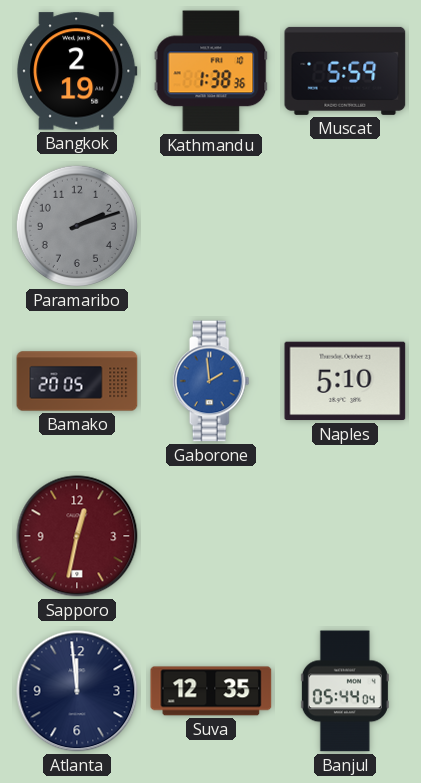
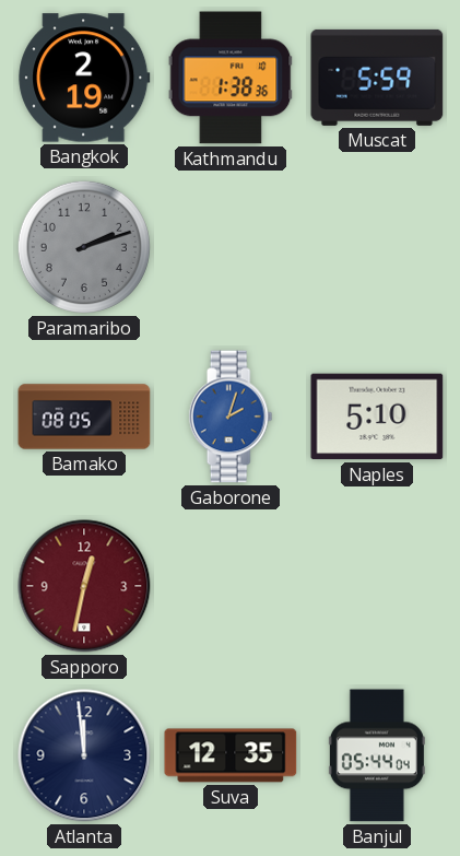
Bamako: 20:05 -> 08:05
Gaborone: 1:59 -> 2:03
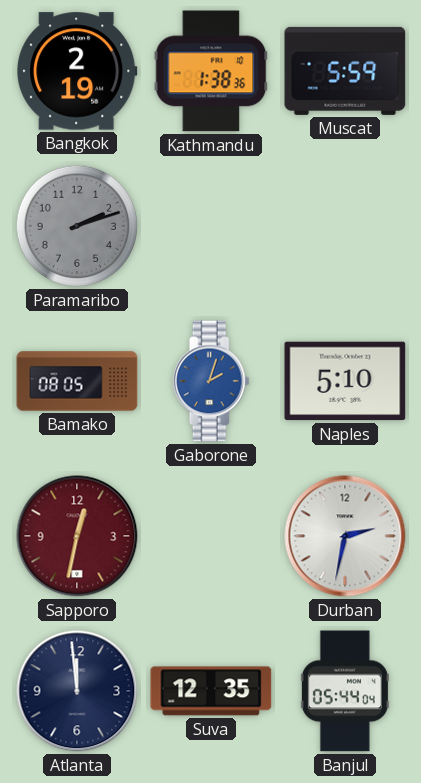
Durban: none -> 2:32
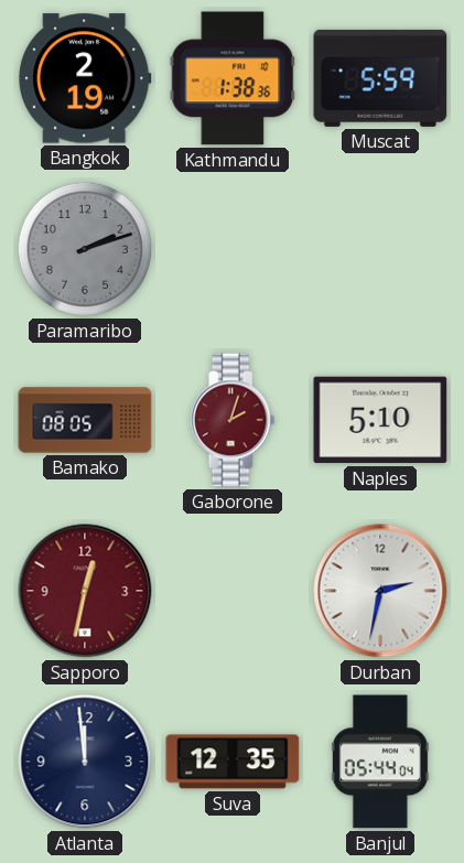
Gaborone dial: blue -> burgundy
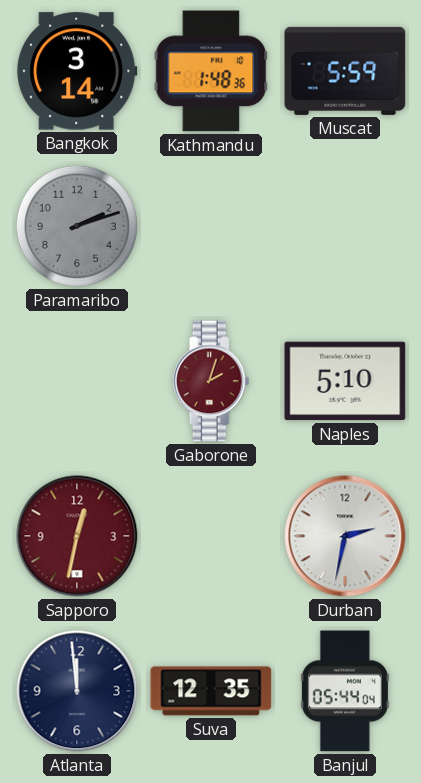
Bangkok: 2:19 -> 3:14
Kathmandu: 1:38 -> 1:48
Bamako: 08:05 -> none
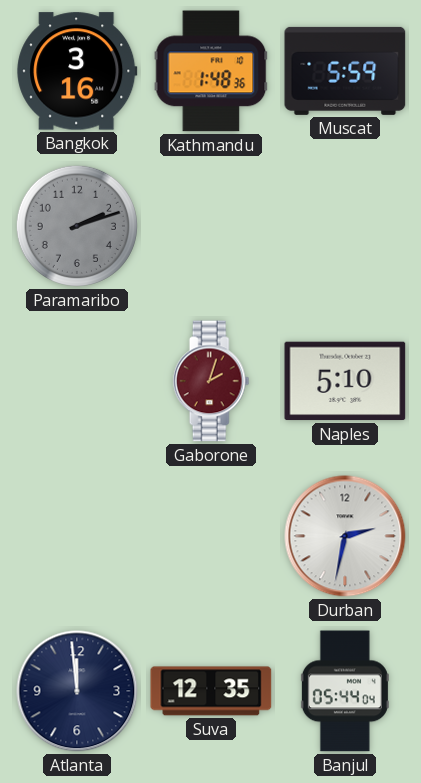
Bangkok: 3:14 -> 3:16
Sapporo: 12:32 -> none
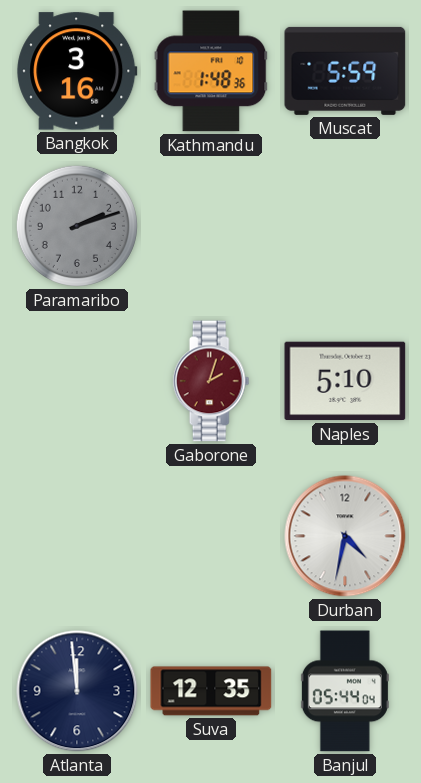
Durban: 2:32 -> 4:32
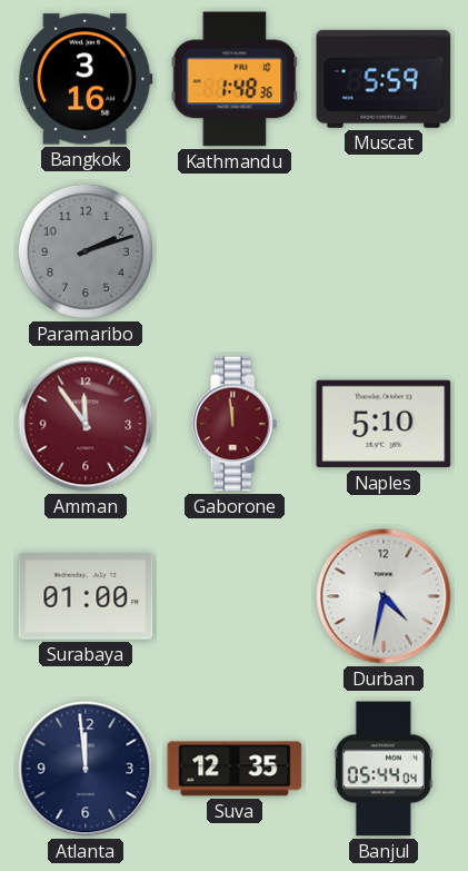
Amman: none -> 11:54
Gaborone: 2:03 -> 11:59
Surabaya: none -> 01:00
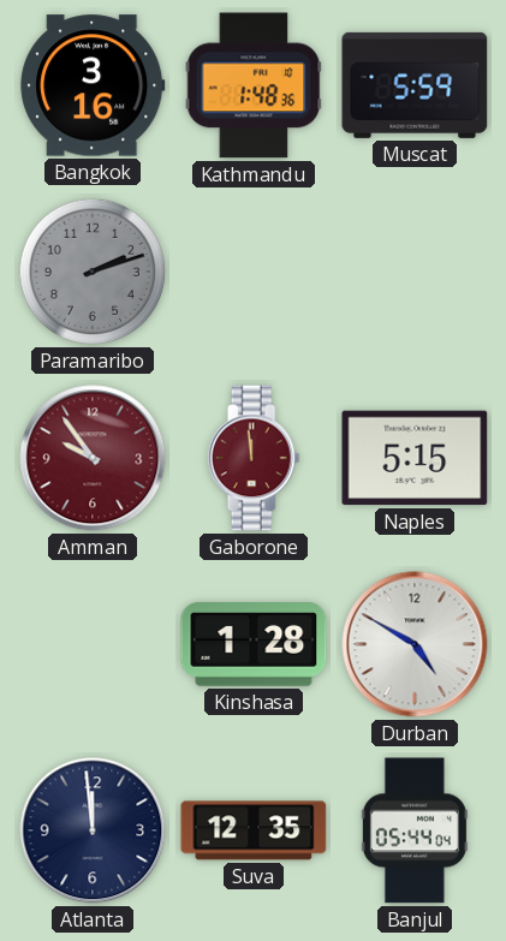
Amman: 11:54 -> 9:54
Naples: 5:10 -> 5:15
Surabaya: 01:00 -> none
Kinshasa: none -> 1:28
Durban: 4:32 -> 4:50
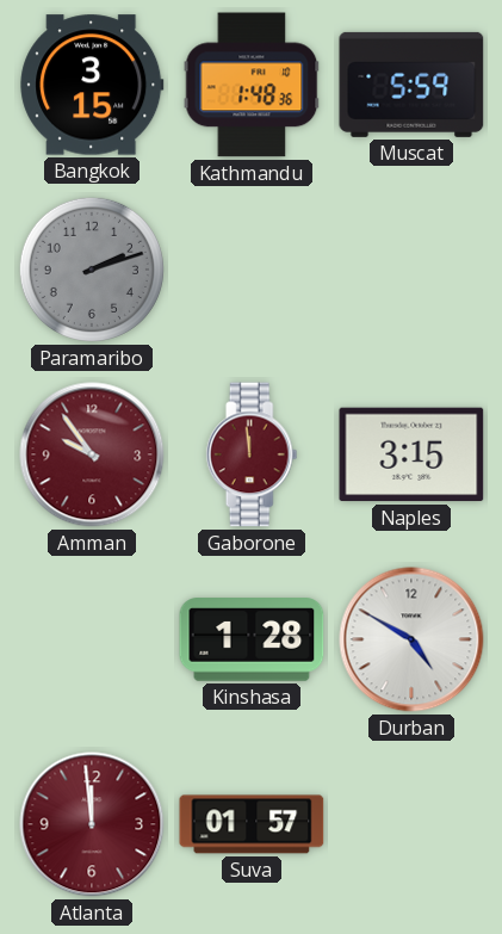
Bangkok: 3:16 -> 3:15
Naples: 5:15 -> 3:15
Atlanta dial: navy -> burgundy
Suva: 12:35 -> 01:57
Banjul: 05:44 -> none
